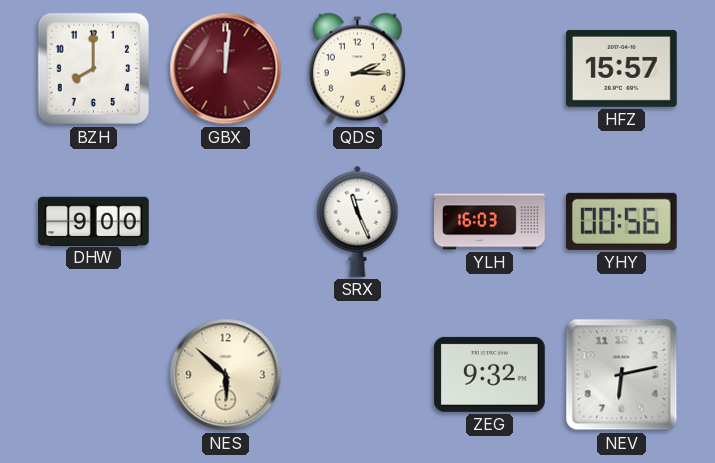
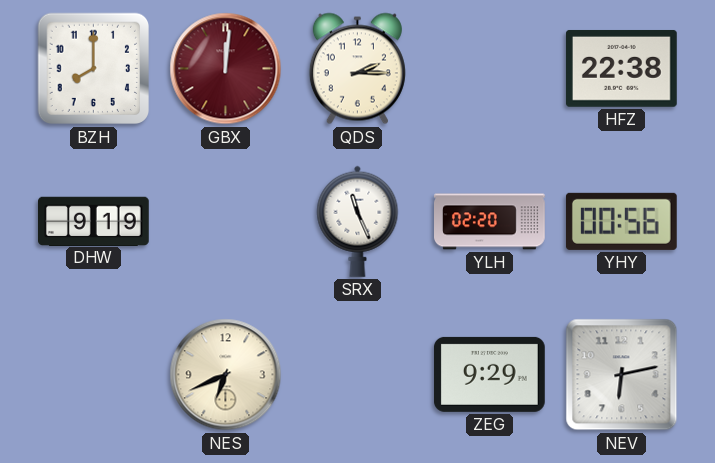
HFZ: 15:57 -> 22:38
DHW: 9:00 -> 9:19
YLH: 16:03 -> 02:20
NES: 5:52 -> 6:41
ZEG: 9:32 -> 9:29
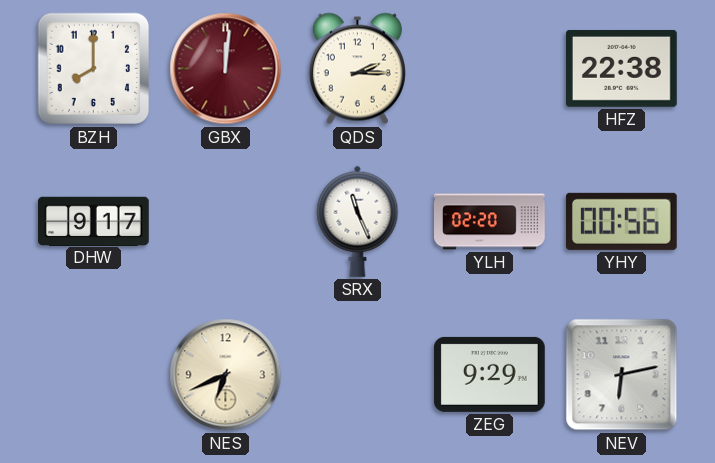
DHW: 9:19 -> 9:17
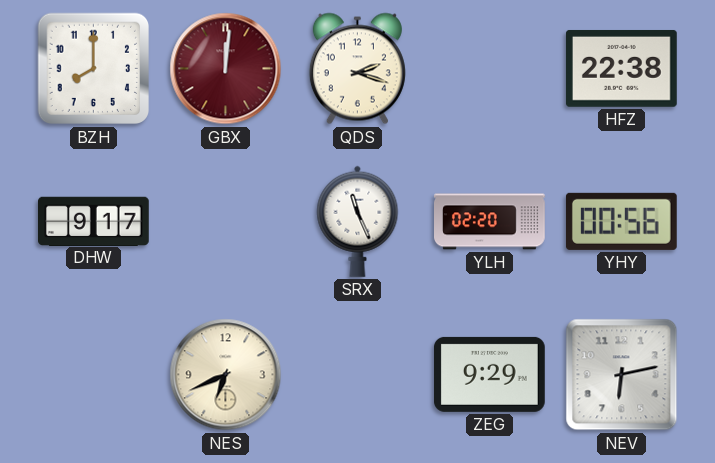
QDS: 2:15 -> 2:18
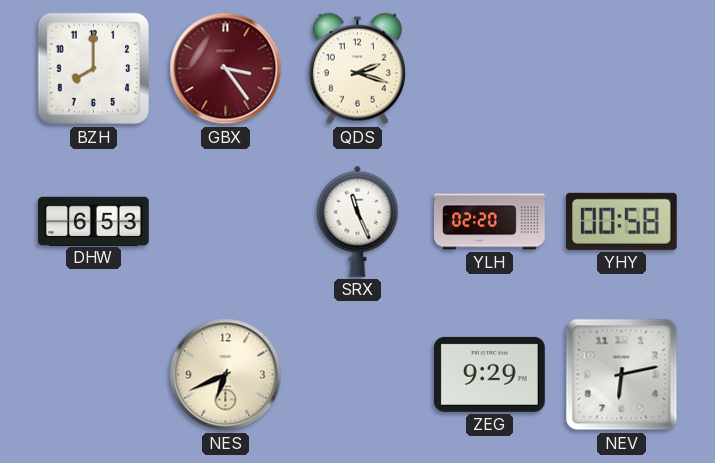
GBX: 12:01 -> 3:24
HFZ: 22:38 -> none
DHW: 9:17 -> 6:53
YHY: 00:56 -> 00:58
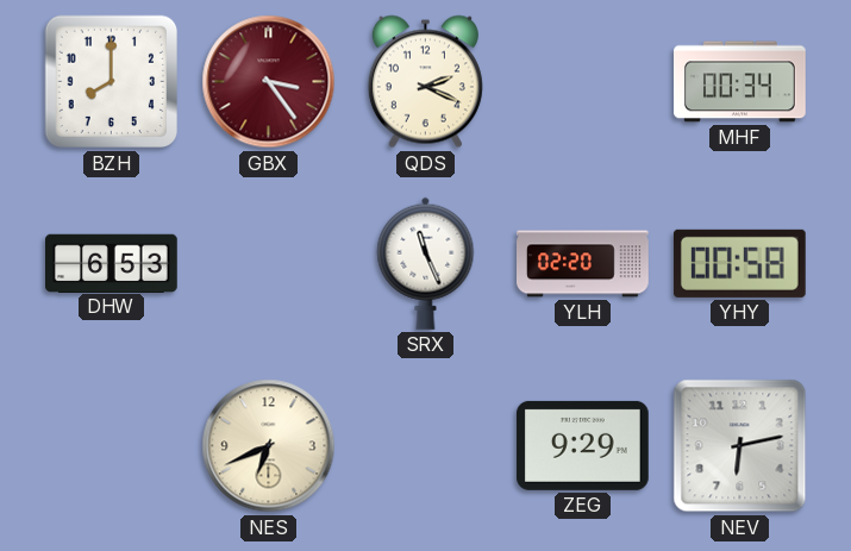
QDS: 2:18 -> 2:19
MHF: none -> 00:34
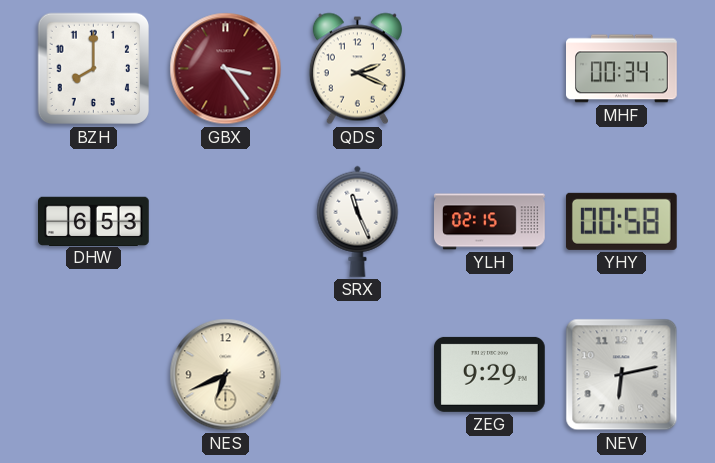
YLH: 02:20 -> 02:15
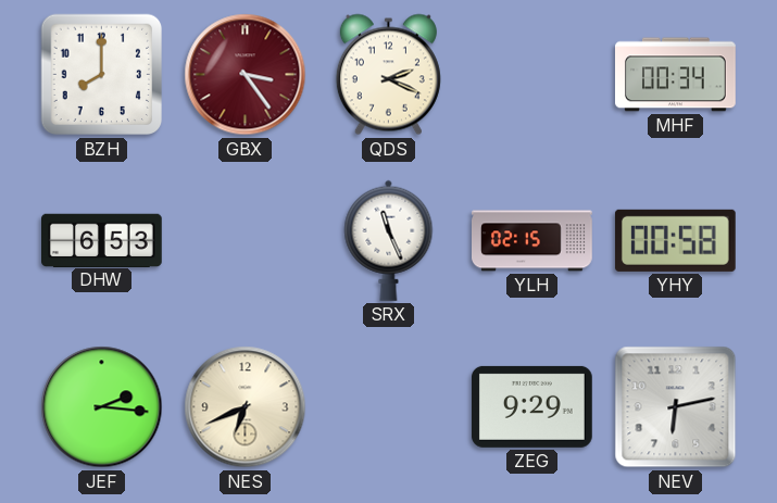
JEF: none -> 2:16
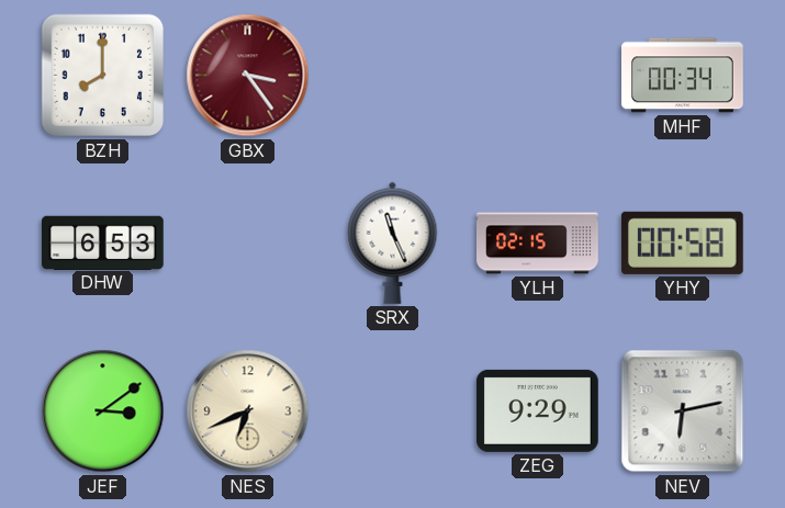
QDS: 2:19 -> none
JEF: 2:16 -> 3:09
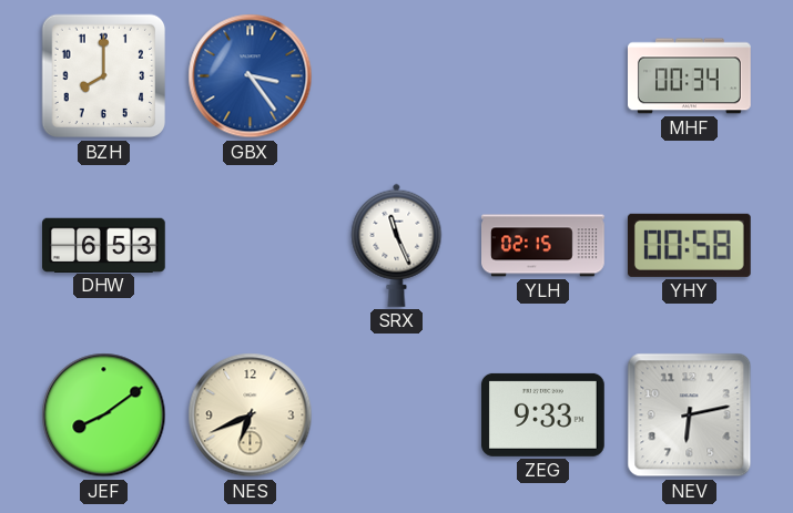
GBX dial: burgundy -> blue
JEF: 3:09 -> 8:09
ZEG: 9:29 -> 9:33
